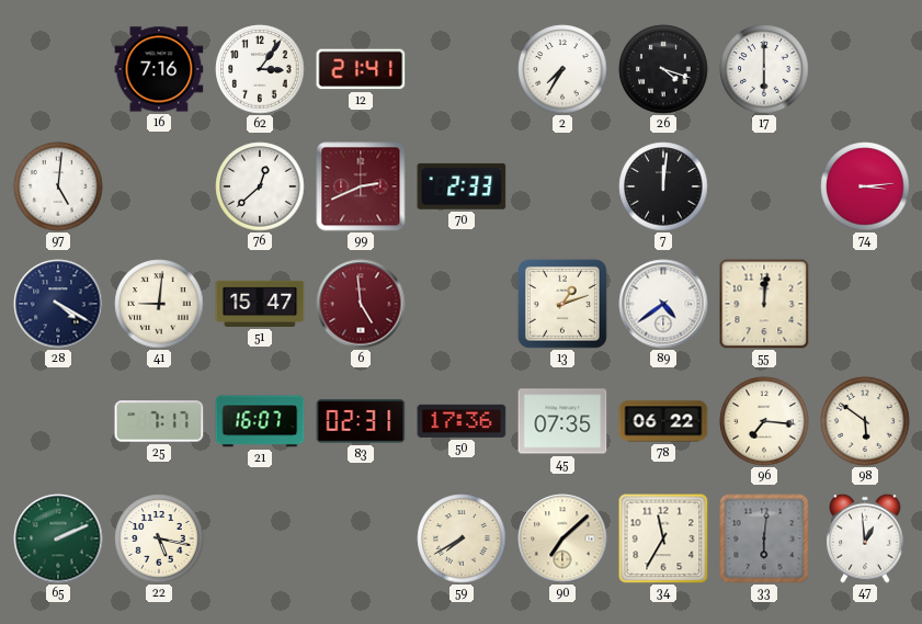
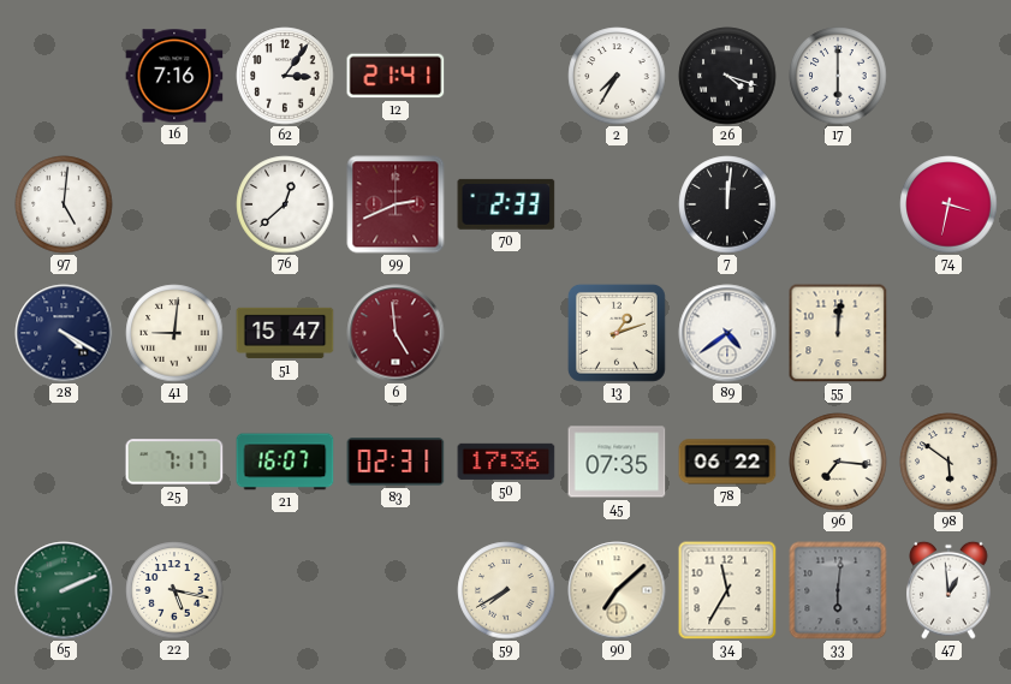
74: 3:14 -> 3:32
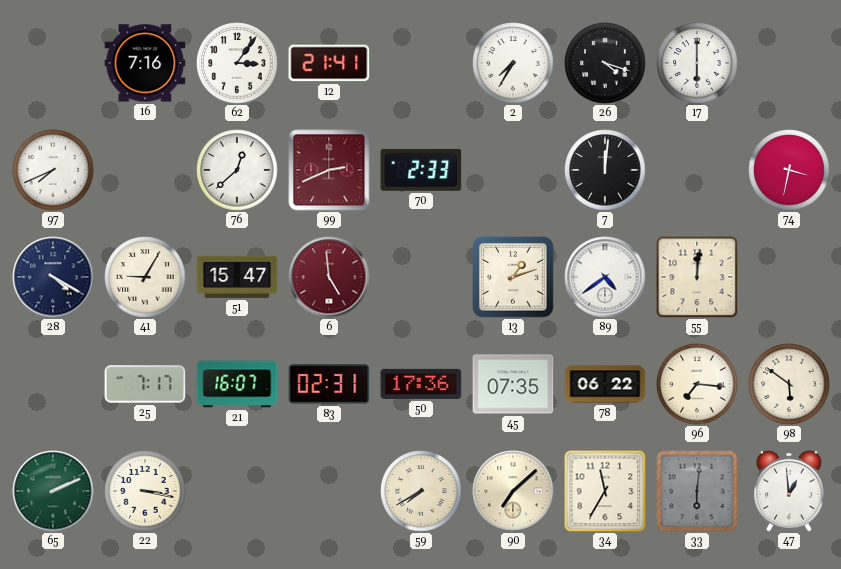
97: 5:01 -> 7:41
41: 9:01 -> 9:05
22: 5:17 -> 3:17
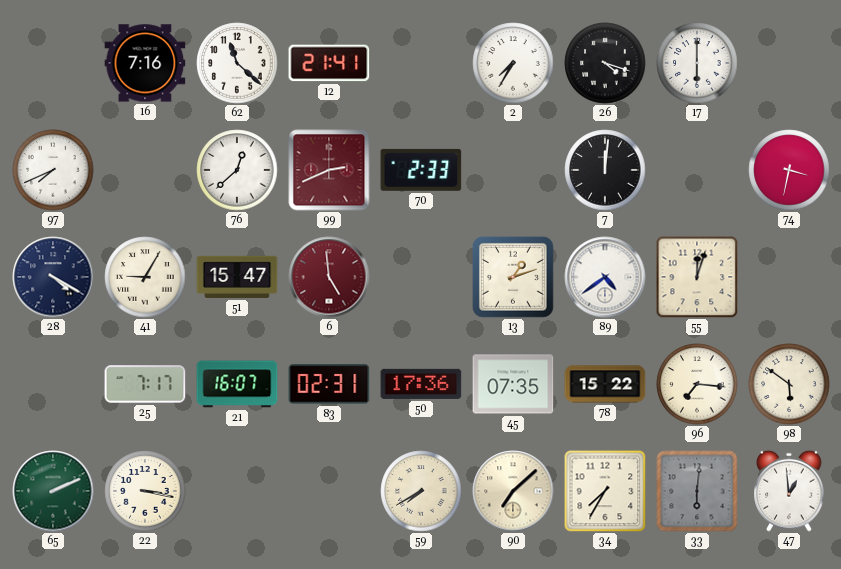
62: 3:06 -> 11:22
55: 12:01 -> 12:03
78: 06:22 -> 15:22
34: 11:35 -> 7:35
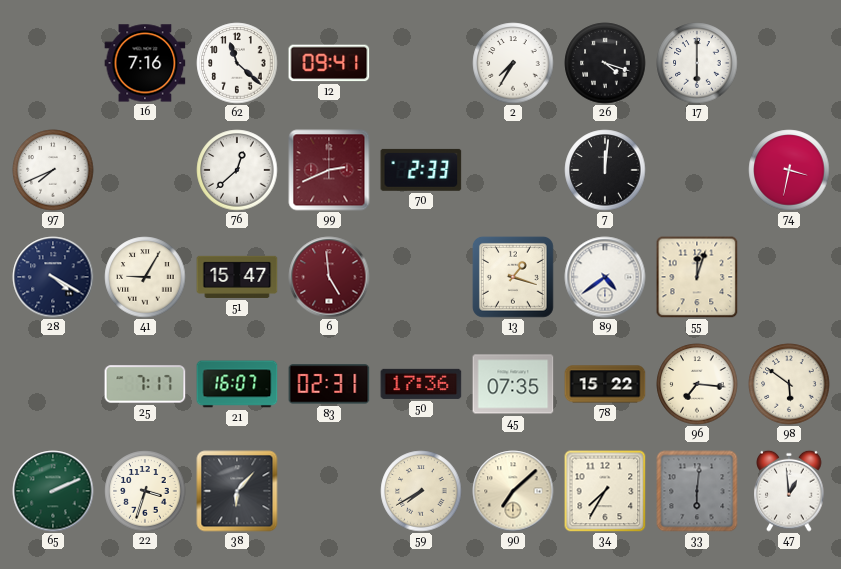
12: 21:41 -> 09:41
13: 1:12 -> 1:18
22: 3:17 -> 3:33
38: none -> 6:07
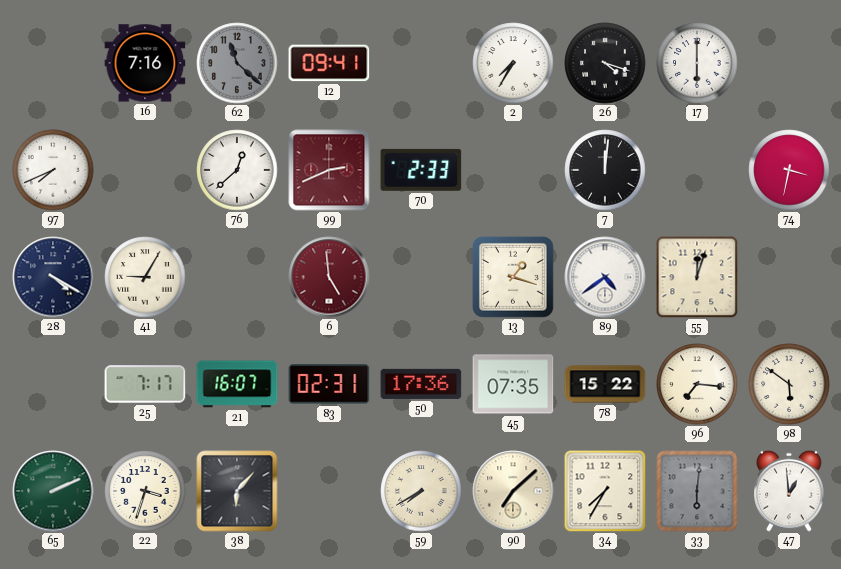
62 dial: white -> grey
51: 15:47 -> none
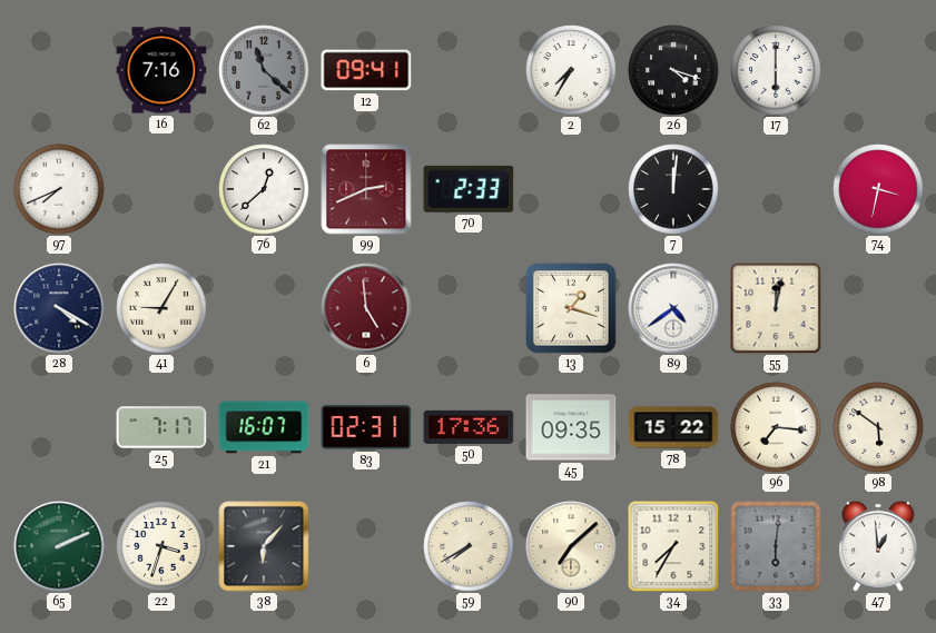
55: 12:03 -> 12:02
45: 07:35 -> 09:35
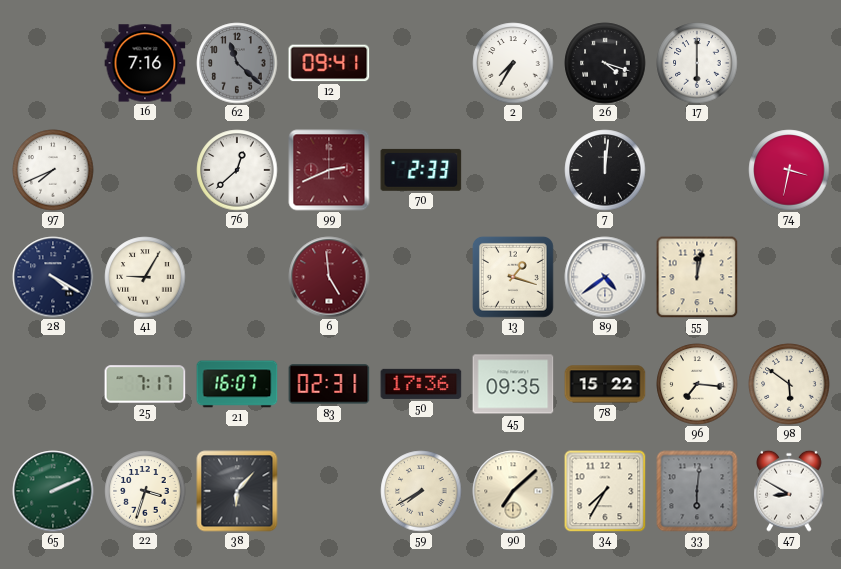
47: 12:59 -> 8:50
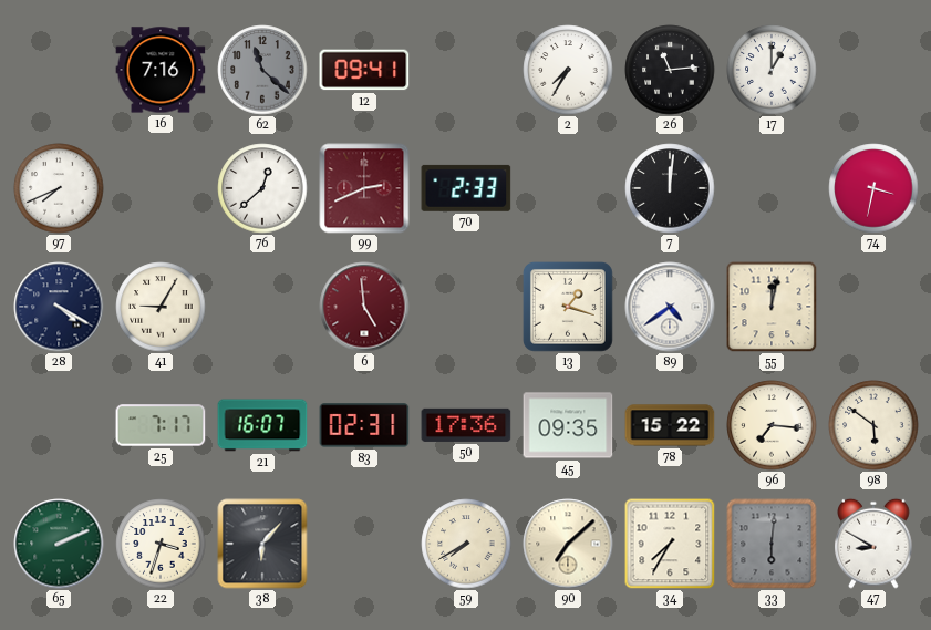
26: 4:18 -> 11:14
17: 6:00 -> 1:00
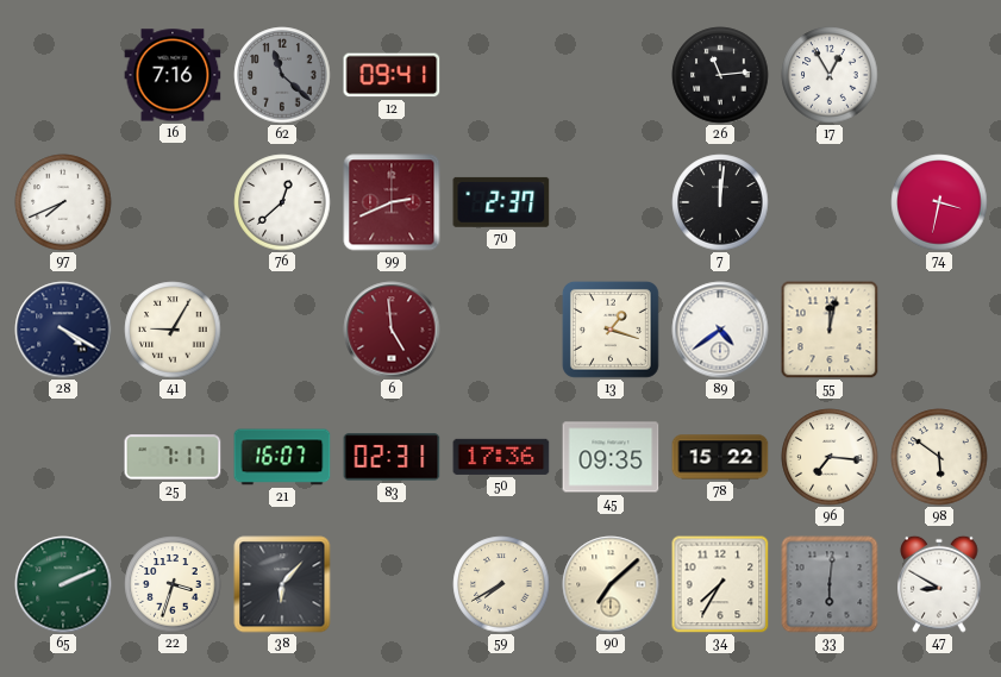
2: 7:35 -> none
17: 1:00 -> 12:55
70: 2:33 -> 2:37
